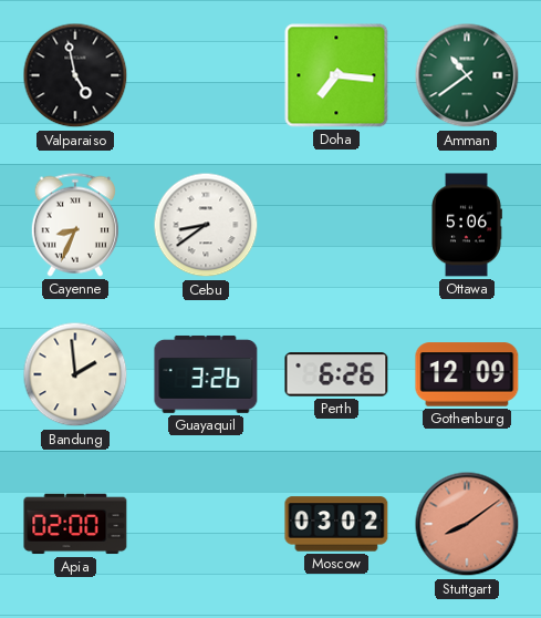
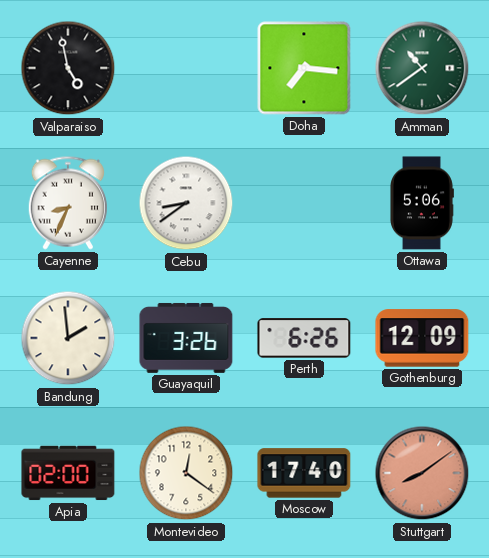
Montevideo: none -> 12:21
Moscow: 03:02 -> 17:40
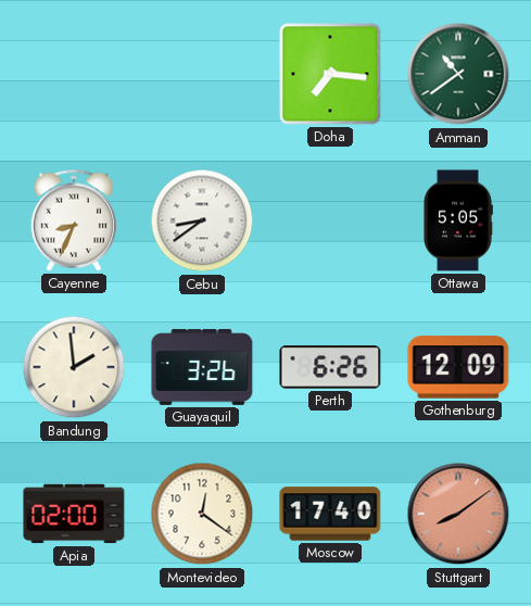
Valparaiso: 4:58 -> none
Ottawa: 5:06 -> 5:05
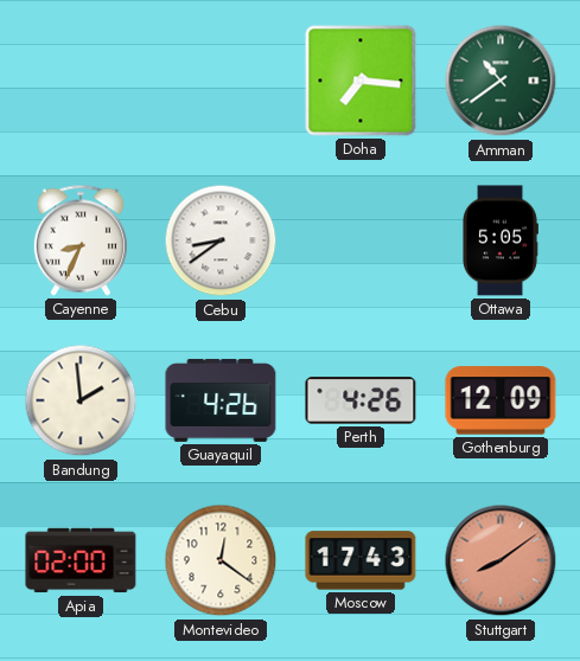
Guayaquil: 3:26 -> 4:26
Perth: 6:26 -> 4:26
Moscow: 17:40 -> 17:43
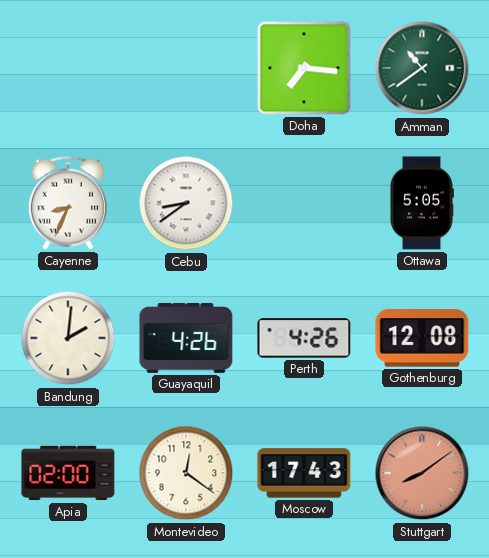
Bandung: 1:59 -> 2:01
Gothenburg: 12:09 -> 12:08
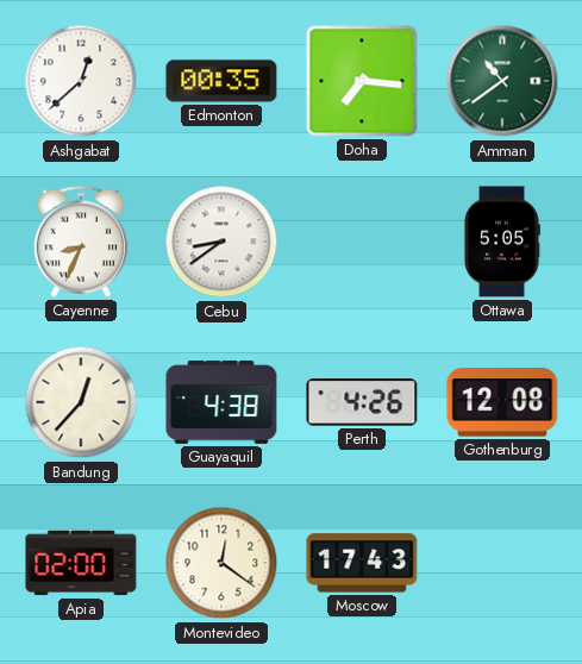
Ashgabat: none -> 12:38
Edmonton: none -> 00:35
Bandung: 2:01 -> 12:37
Guayaquil: 4:26 -> 4:38
Stuttgart: 8:09 -> none
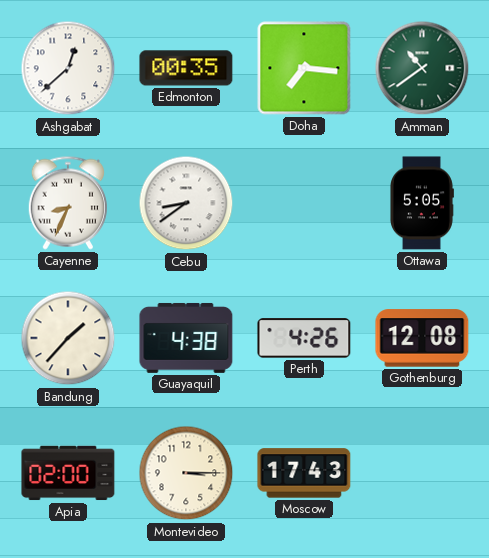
Bandung: 12:37 -> 1:37
Montevideo: 12:21 -> 3:15
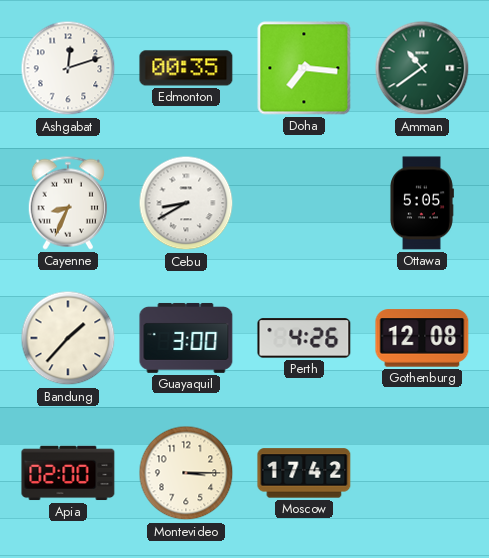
Ashgabat: 12:38 -> 12:12
Cebu: 8:39 -> 8:40
Guayaquil: 4:38 -> 3:00
Moscow: 17:43 -> 17:42
